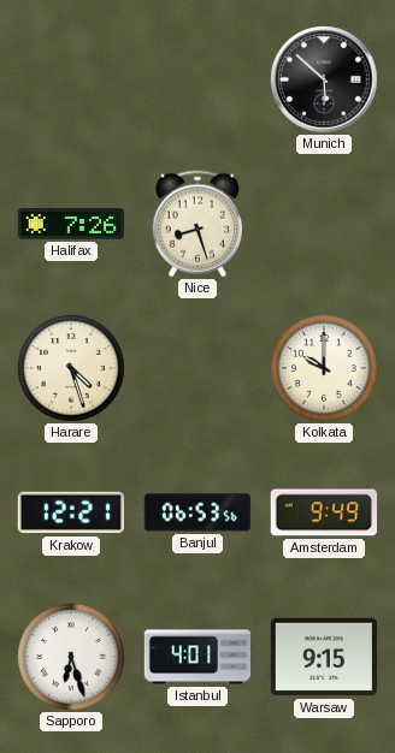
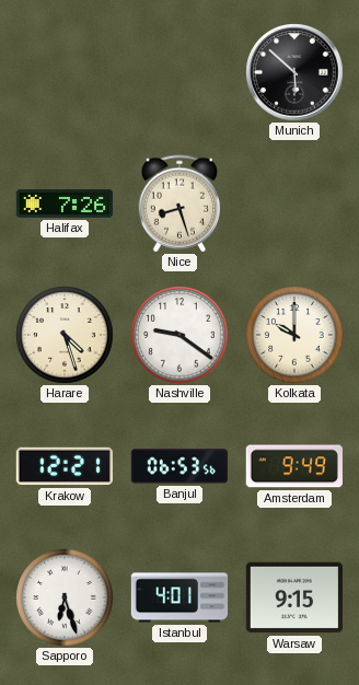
Nashville: none -> 9:21
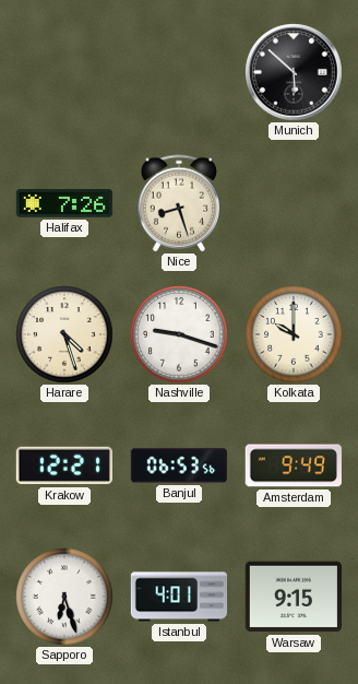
Nashville: 9:21 -> 9:18
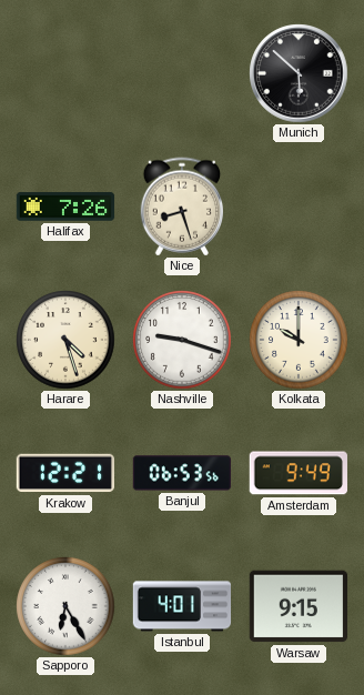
Sapporo: 6:27 -> 6:25
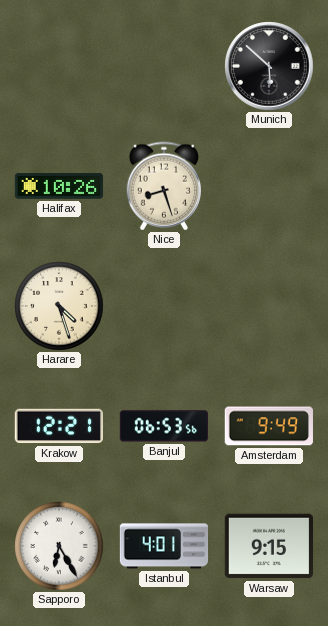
Halifax: 7:26 -> 10:26
Nashville: 9:18 -> none
Kolkata: 10:00 -> none
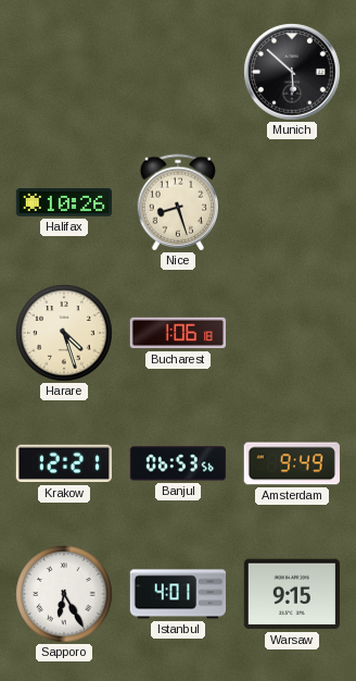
Bucharest: none -> 1:06
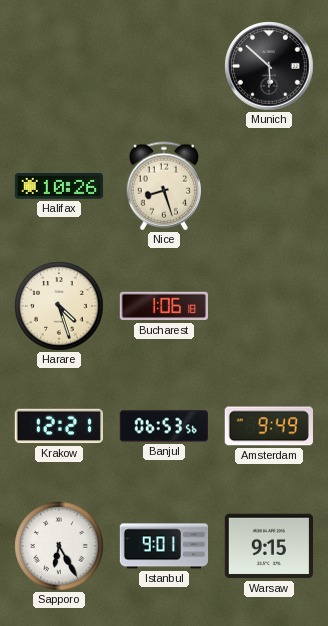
Istanbul: 4:01 -> 9:01
